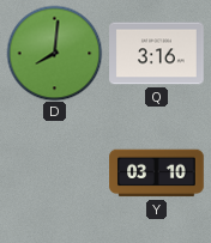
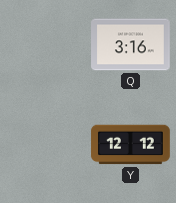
D: 8:01 -> none
Y: 03:10 -> 12:12
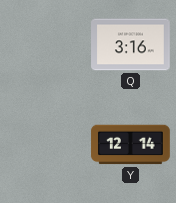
Y: 12:12 -> 12:14
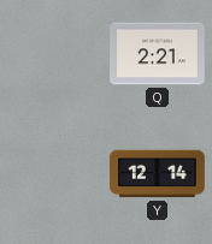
Q: 3:16 -> 2:21
